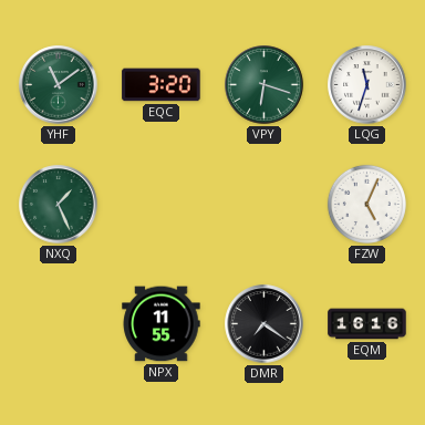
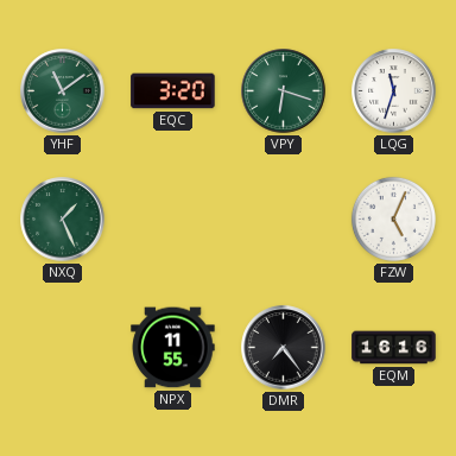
DMR: 7:21 -> 7:24
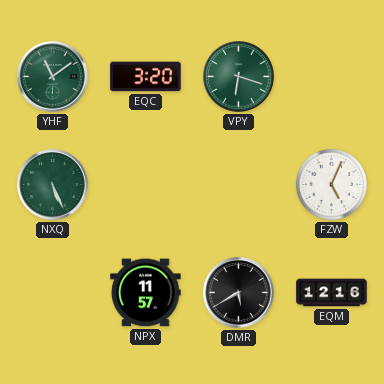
LQG: 11:33 -> none
NXQ: 1:26 -> 5:26
NPX: 11:55 -> 11:57
DMR: 7:24 -> 5:40
EQM: 16:16 -> 12:16
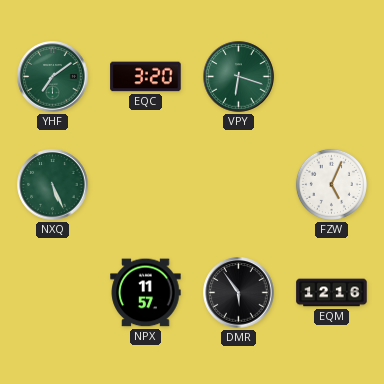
YHF: 11:09 -> 7:09
DMR: 5:40 -> 5:54
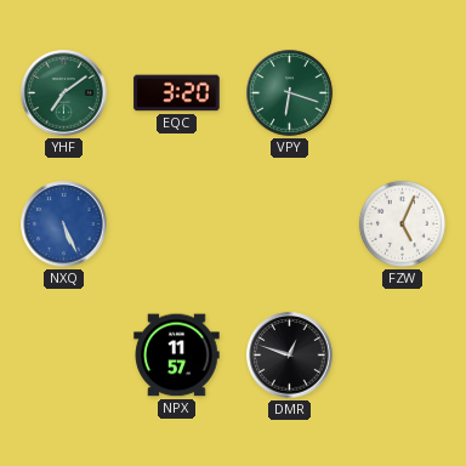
NXQ dial: green -> blue
DMR: 5:54 -> 12:48
EQM: 12:16 -> none
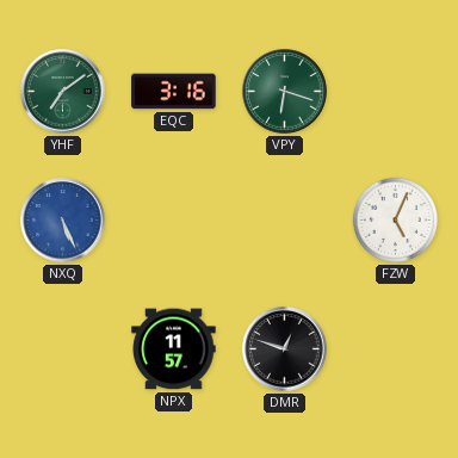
EQC: 3:20 -> 3:16
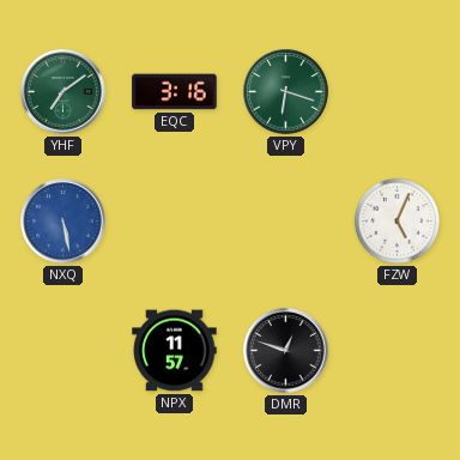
NXQ: 5:26 -> 5:28
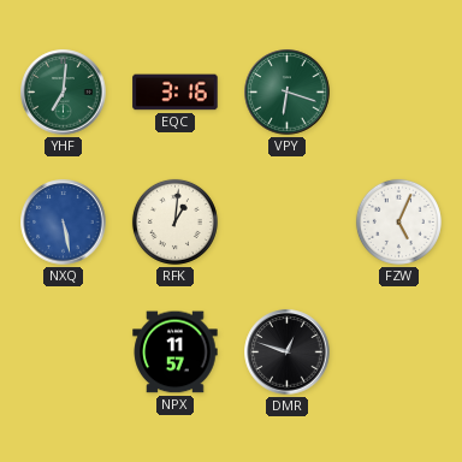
YHF: 7:09 -> 7:01
RFK: none -> 1:01
